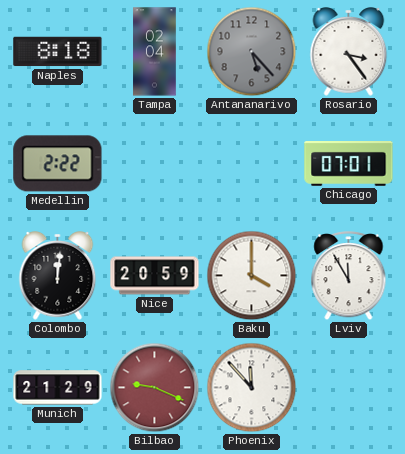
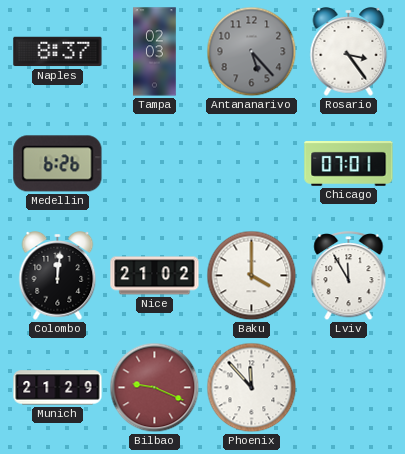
Naples: 8:18 -> 8:37
Tampa: 02:04 -> 02:03
Medellin: 2:22 -> 6:26
Nice: 20:59 -> 21:02
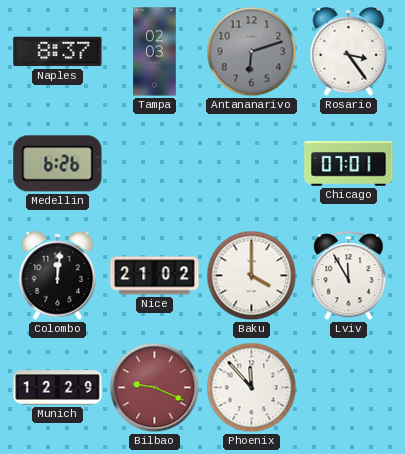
Antananarivo: 5:23 -> 6:12
Munich: 21:29 -> 12:29
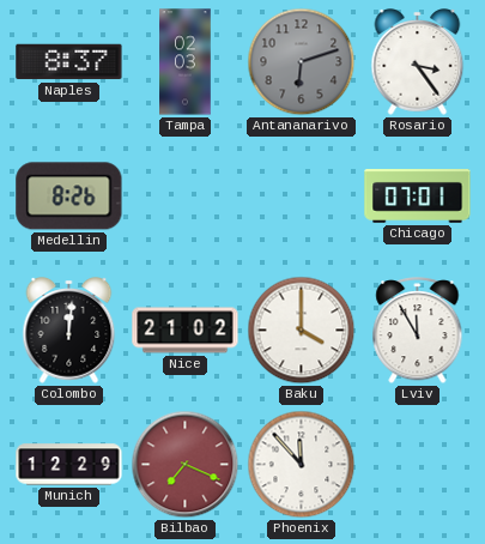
Medellin: 6:26 -> 8:26
Bilbao: 9:19 -> 7:19
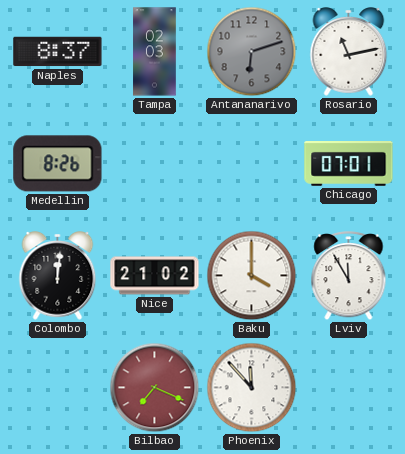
Rosario: 3:24 -> 11:13
Munich: 12:29 -> none
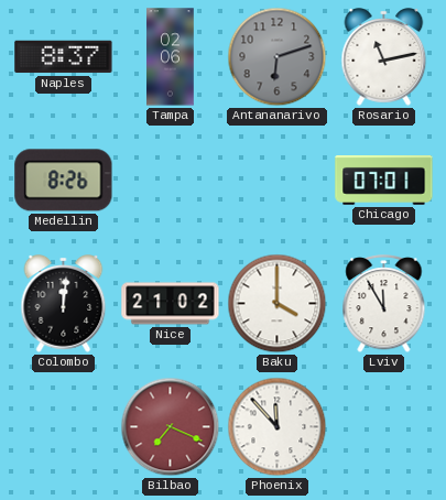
Tampa: 02:03 -> 02:06
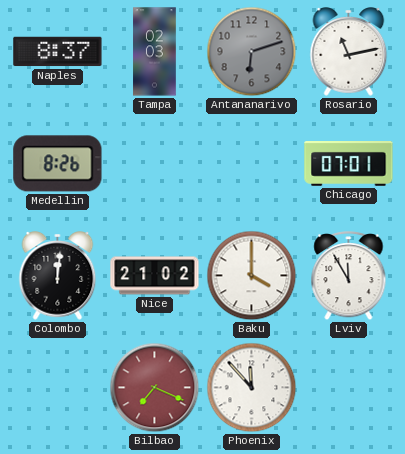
Tampa: 02:06 -> 02:03
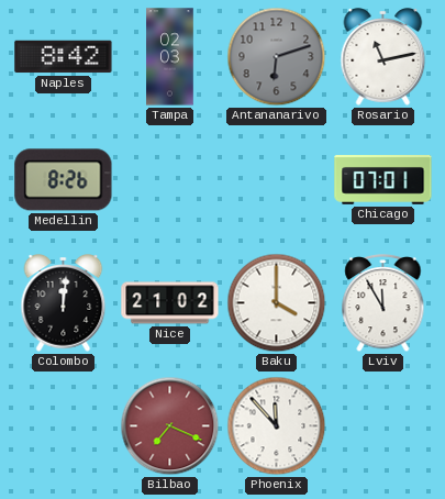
Naples: 8:37 -> 8:42
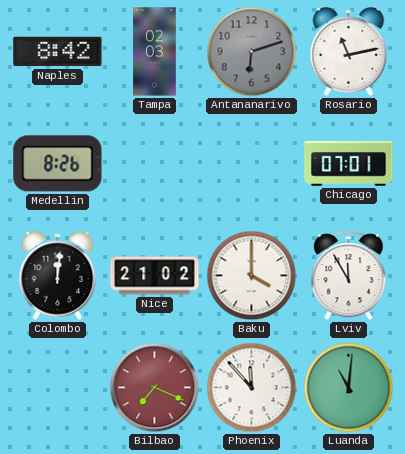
Luanda: none -> 11:01
